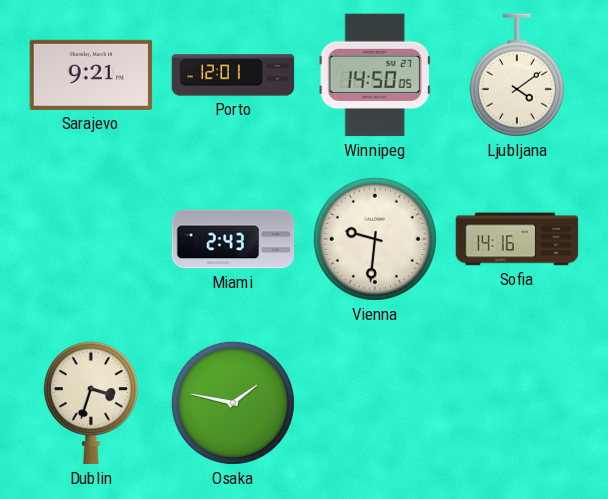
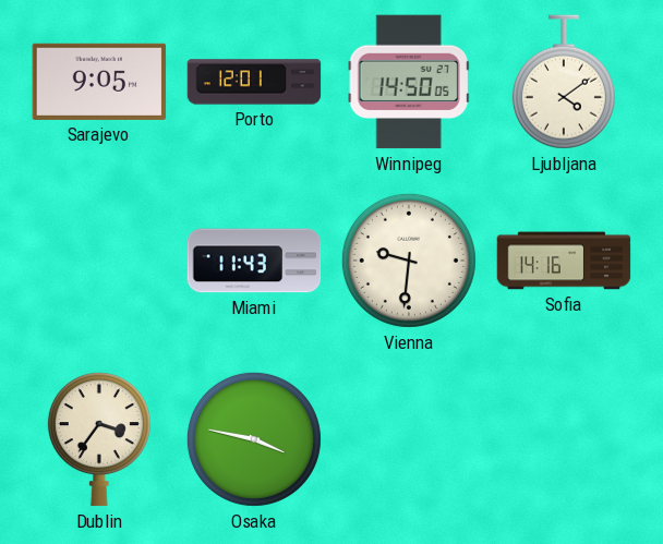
Sarajevo: 9:21 -> 9:05
Miami: 2:43 -> 11:43
Dublin: 3:33 -> 3:36
Osaka: 1:47 -> 3:47
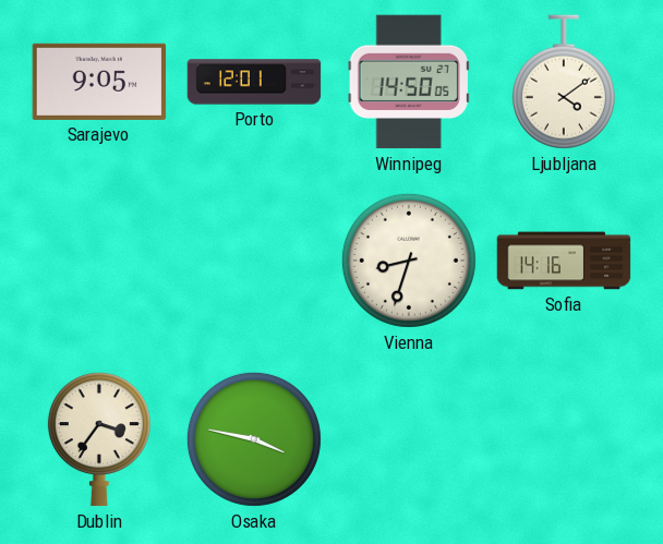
Miami: 11:43 -> none
Vienna: 9:31 -> 8:33
